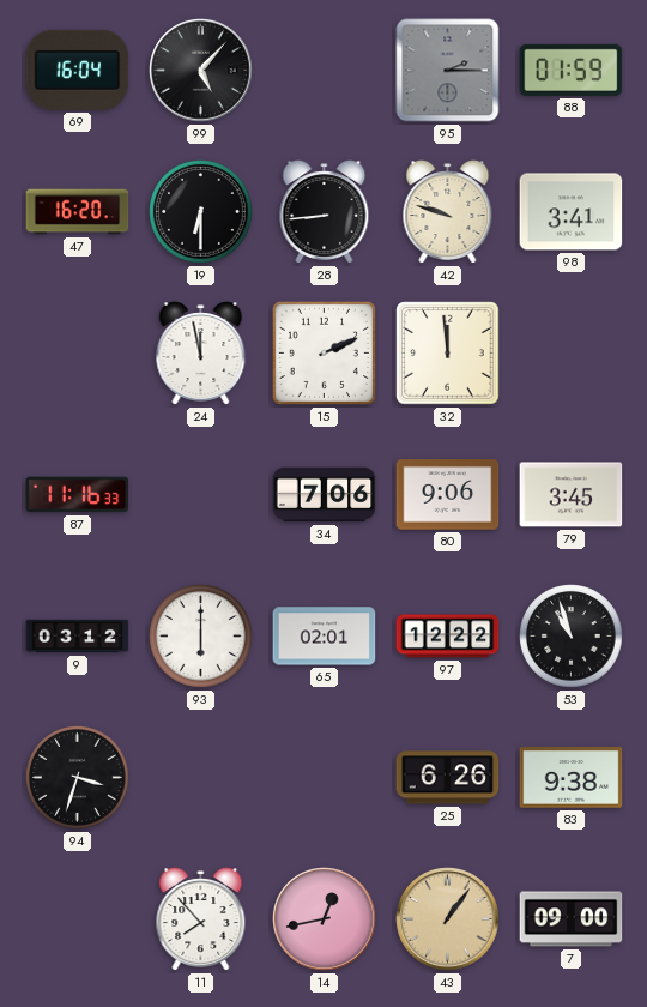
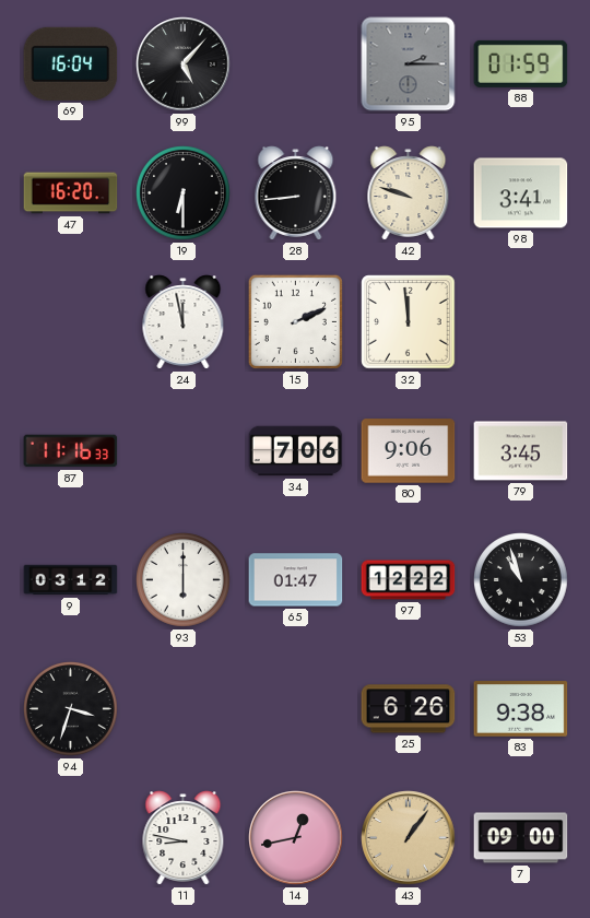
65: 02:01 -> 01:47
11: 7:53 -> 8:47
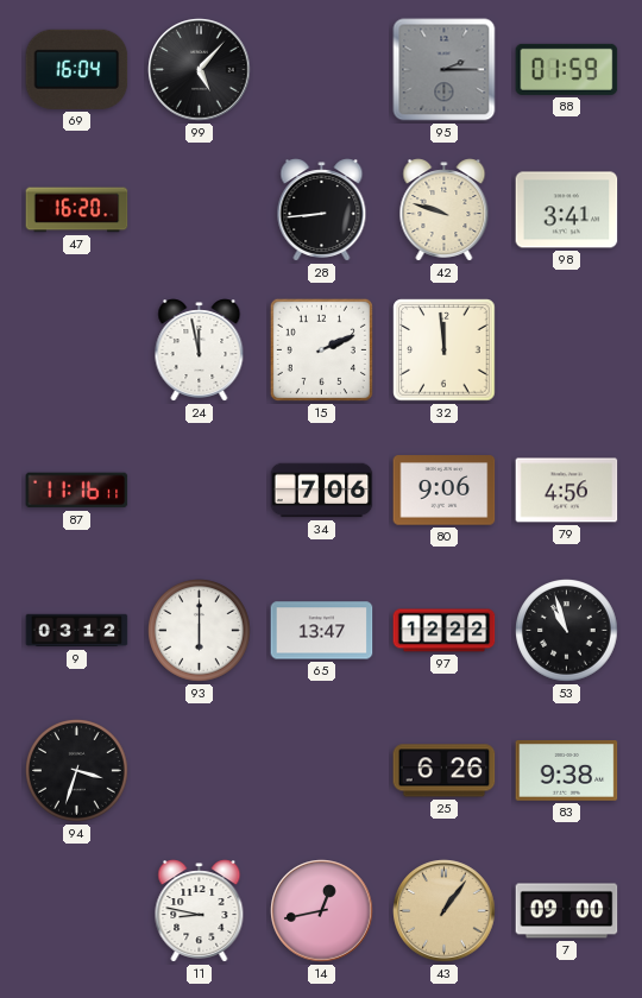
19: 6:30 -> none
87: 11:16:33 -> 11:16:11
79: 3:45 -> 4:56
65: 01:47 -> 13:47
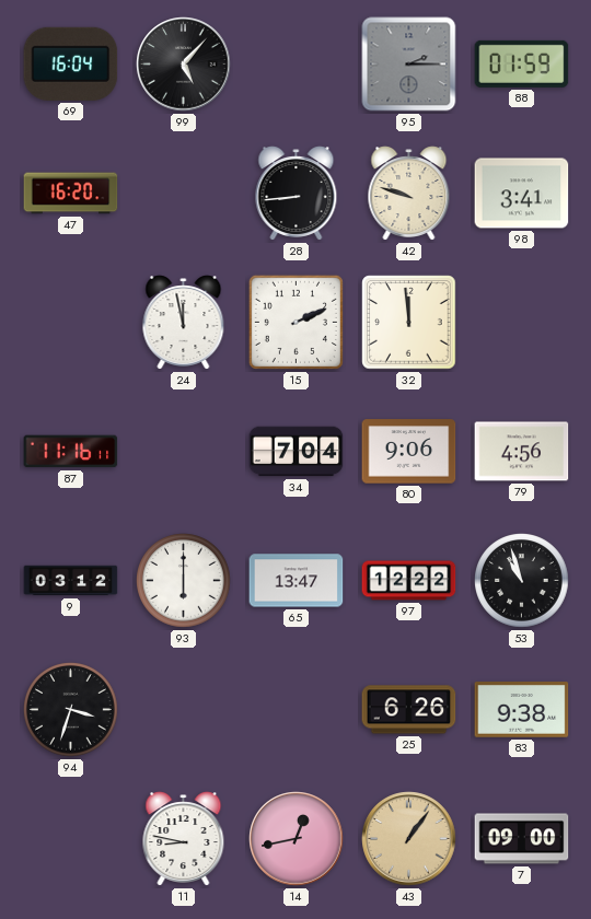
34: 7:06 -> 7:04
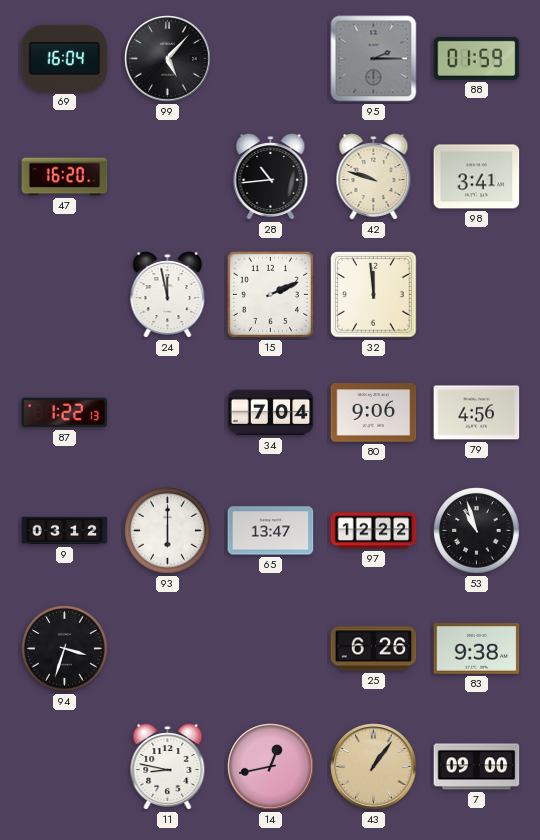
28: 8:44 -> 10:44
87: 11:16 -> 1:22
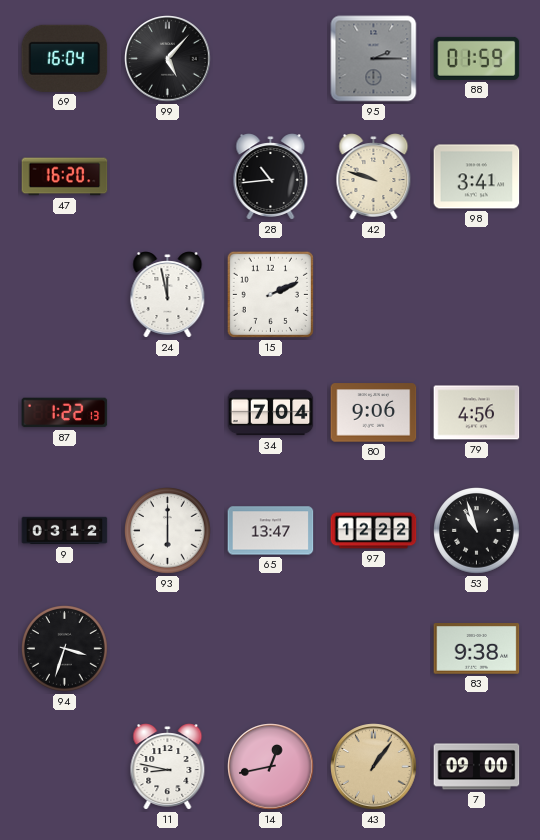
32: 11:59 -> none
25: 6:26 -> none
